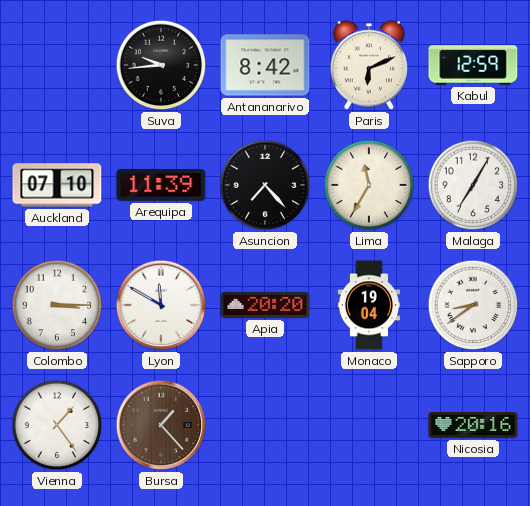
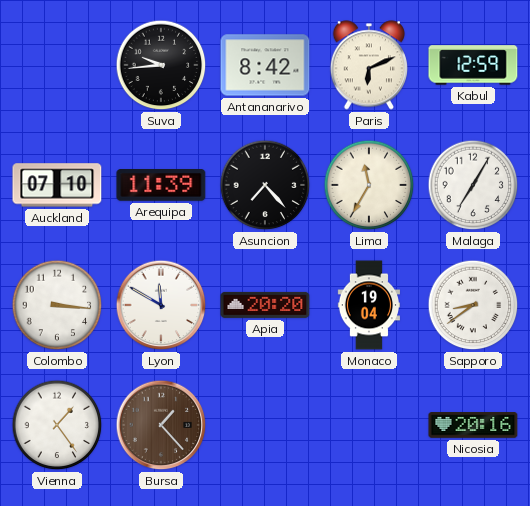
Colombo: 3:15 -> 3:16
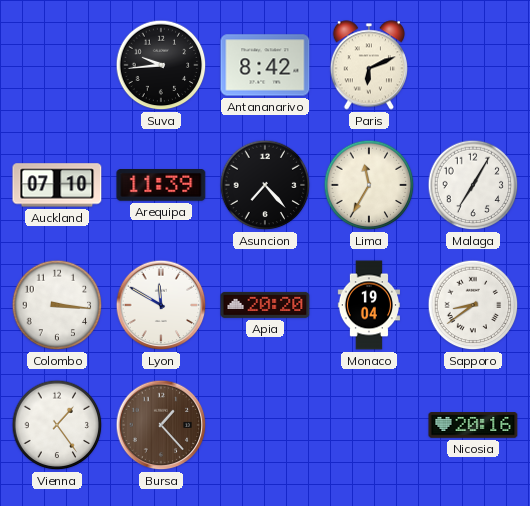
Kabul: 12:59 -> none
